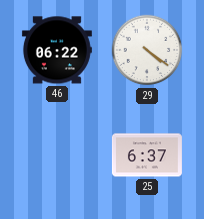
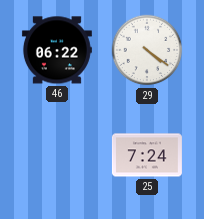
25: 6:37 -> 7:24
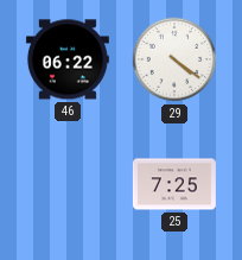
25: 7:24 -> 7:25
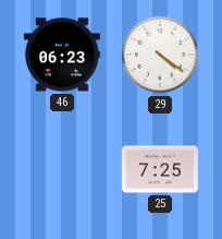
46: 06:22 -> 06:23
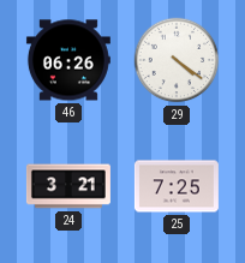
46: 06:23 -> 06:26
24: none -> 3:21
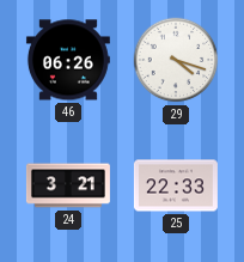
29: 4:21 -> 4:18
25: 7:25 -> 22:33
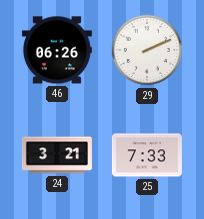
29: 4:18 -> 2:11
25: 22:33 -> 7:33
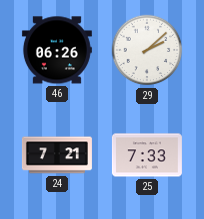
29: 2:11 -> 2:08
24: 3:21 -> 7:21
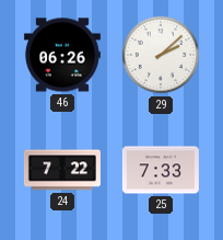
24: 7:21 -> 7:22
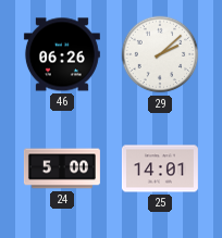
24: 7:22 -> 5:00
25: 7:33 -> 14:01
